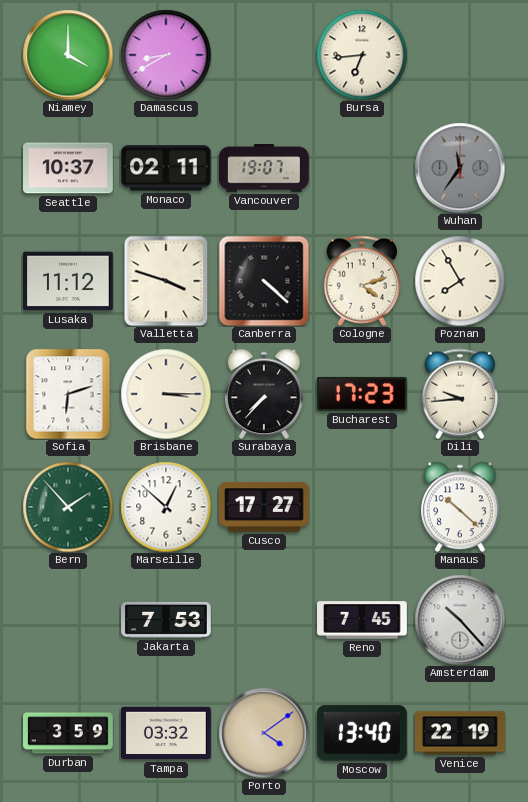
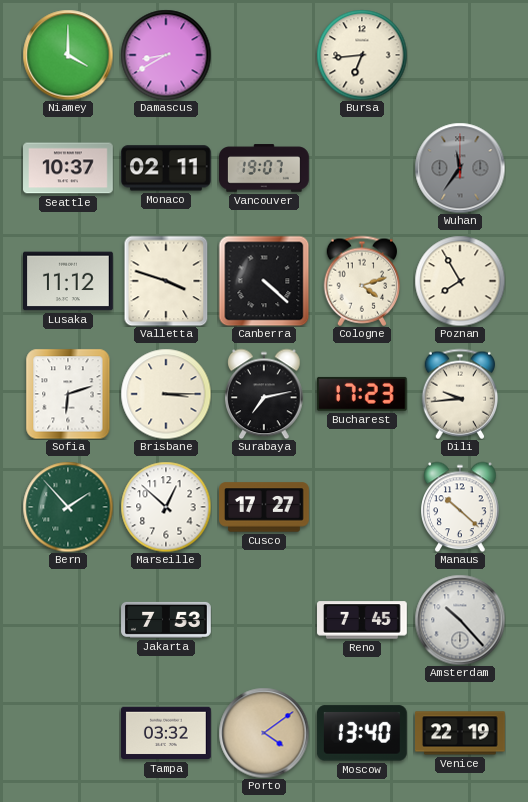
Surabaya: 7:37 -> 7:13
Durban: 3:59 -> none
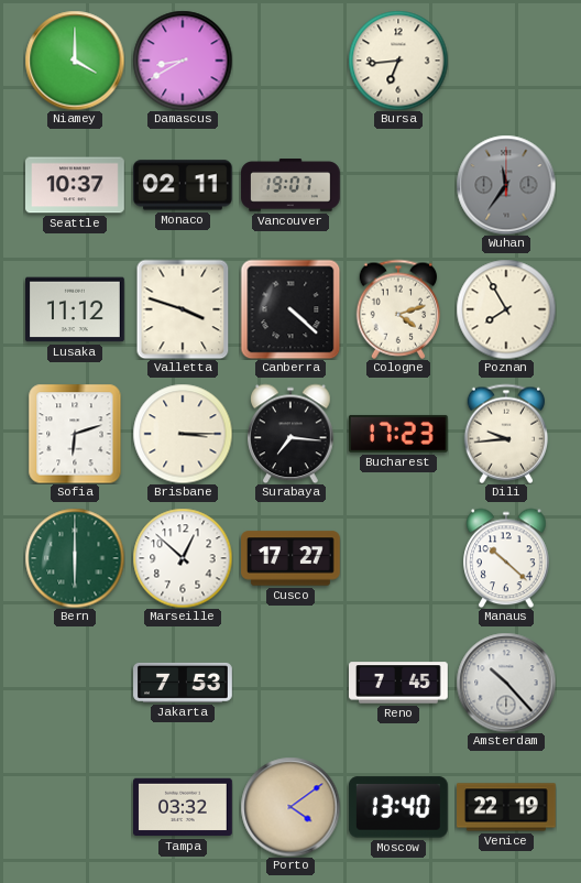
Surabaya: 7:13 -> 7:16
Bern: 1:53 -> 6:00
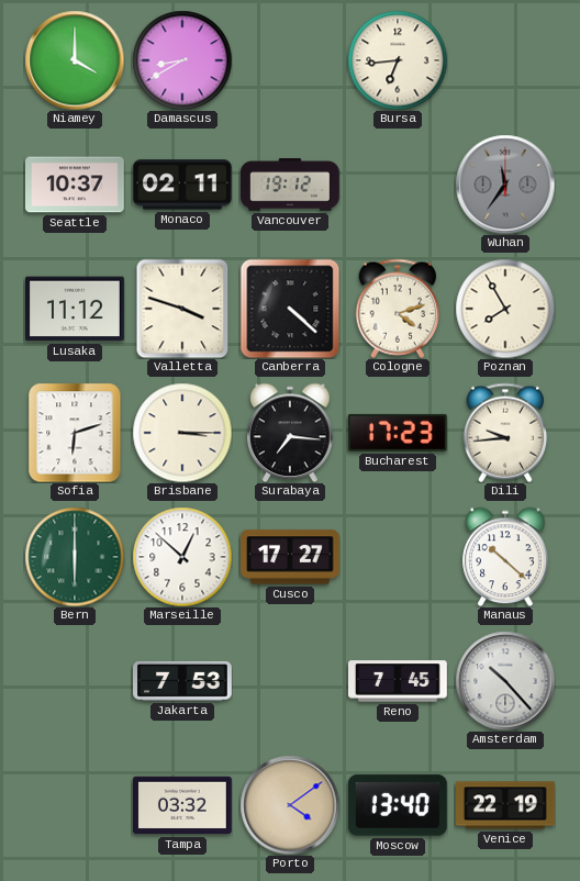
Vancouver: 19:07 -> 19:12
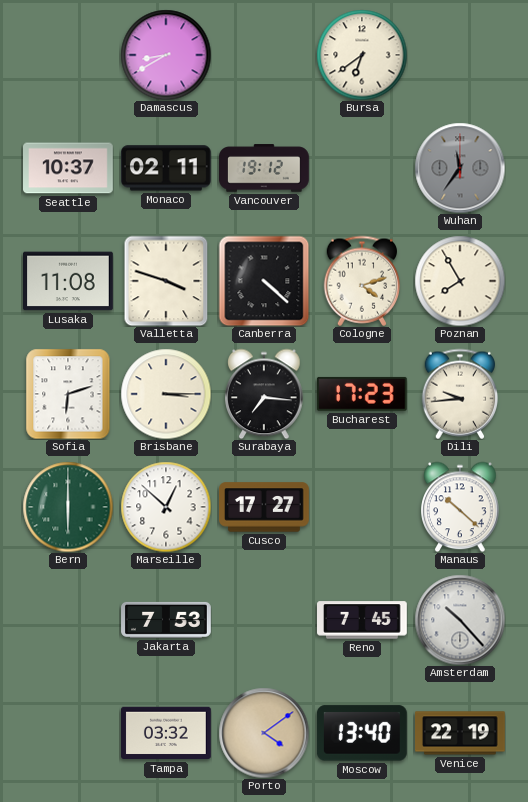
Niamey: 4:00 -> none
Bursa: 6:44 -> 6:39
Lusaka: 11:12 -> 11:08
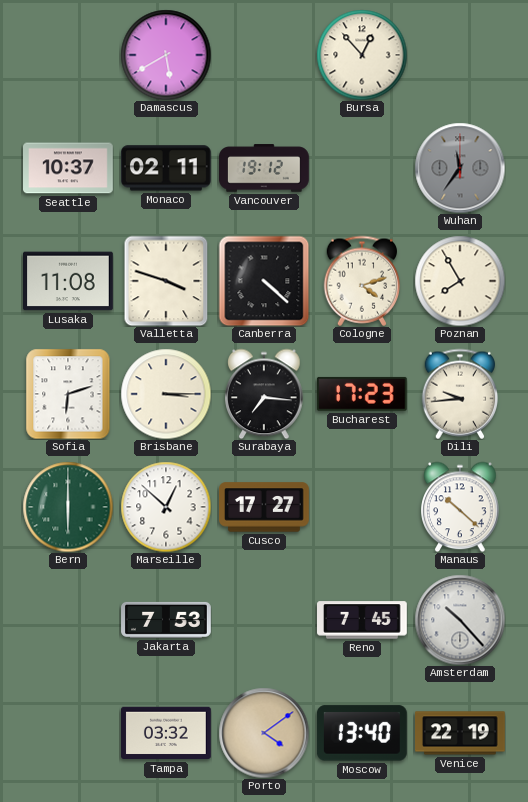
Damascus: 8:40 -> 5:40
Bursa: 6:39 -> 12:53
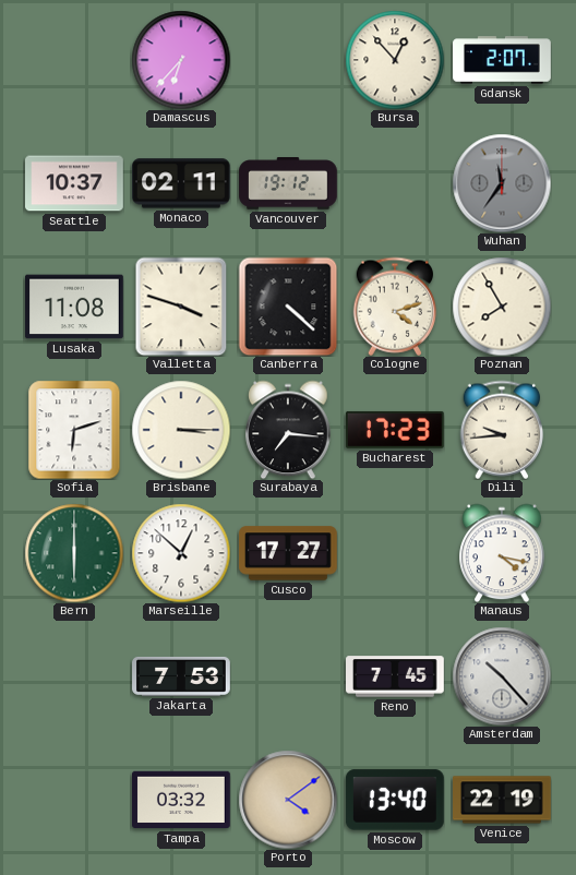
Damascus: 5:40 -> 6:37
Gdansk: none -> 2:07
Manaus: 10:22 -> 4:17
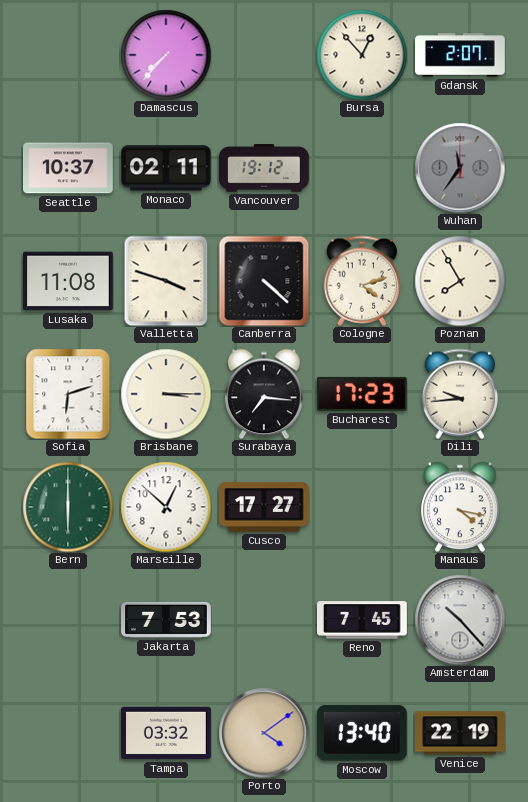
Damascus: 6:37 -> 7:37
